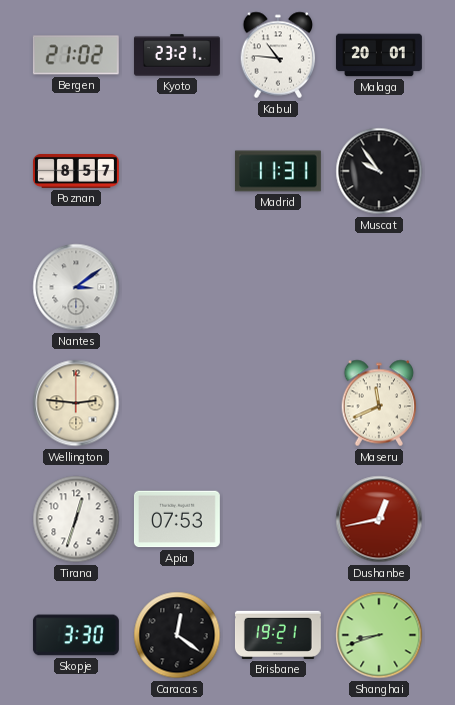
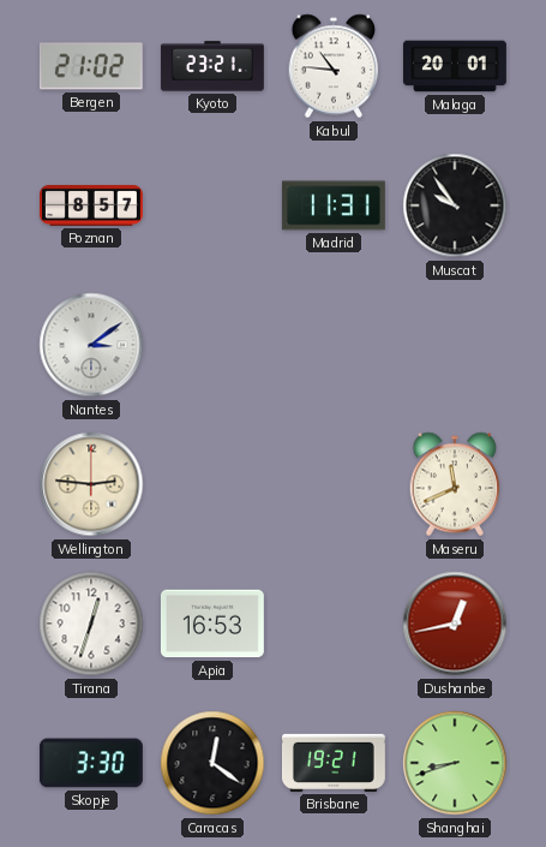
Apia: 07:53 -> 16:53
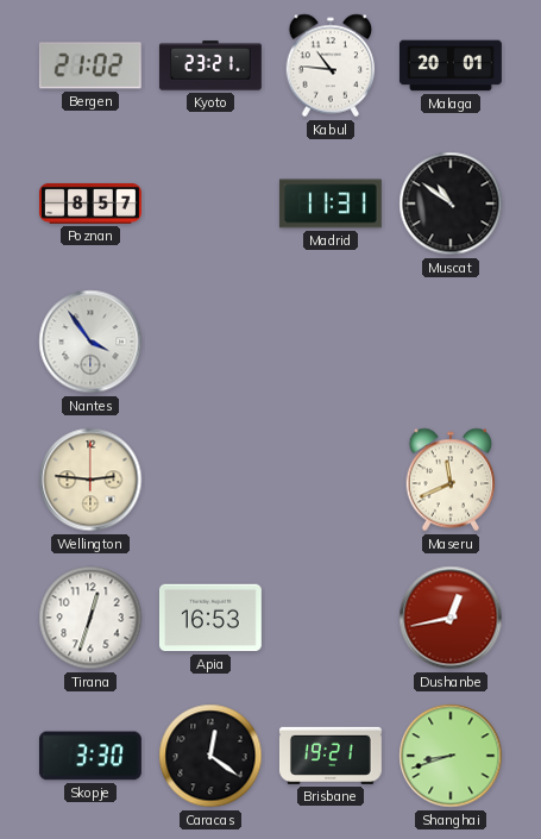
Muscat: 9:54 -> 10:51
Nantes: 3:09 -> 3:54
